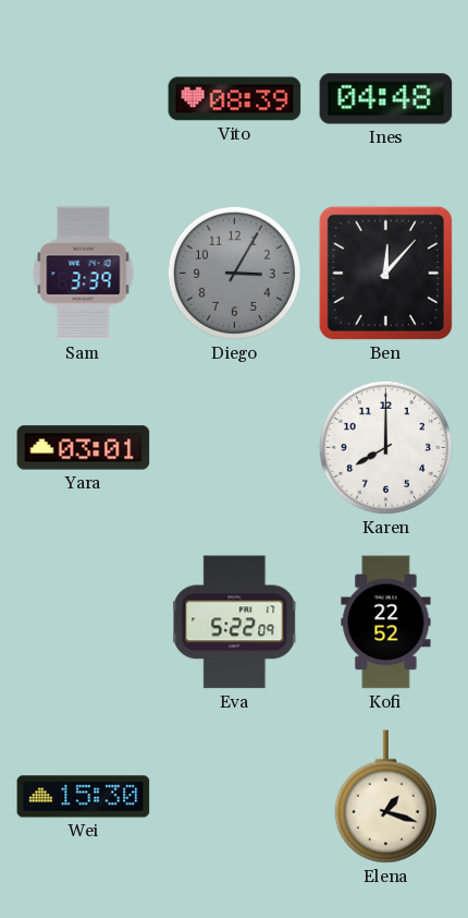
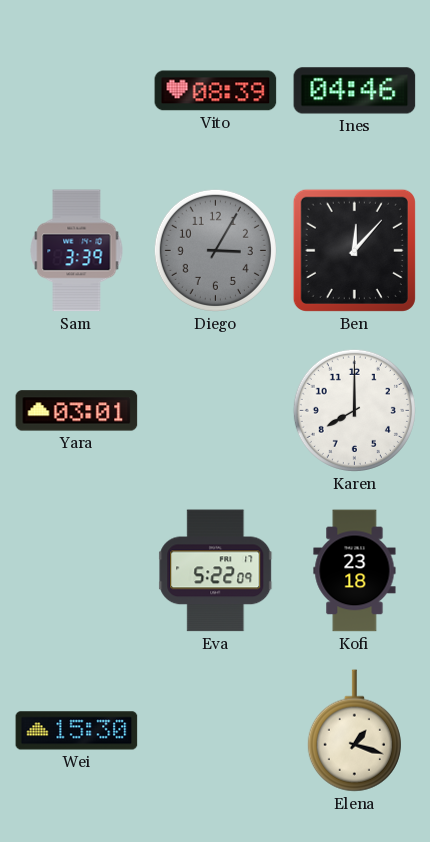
Ines: 04:48 -> 04:46
Kofi: 22:52 -> 23:18
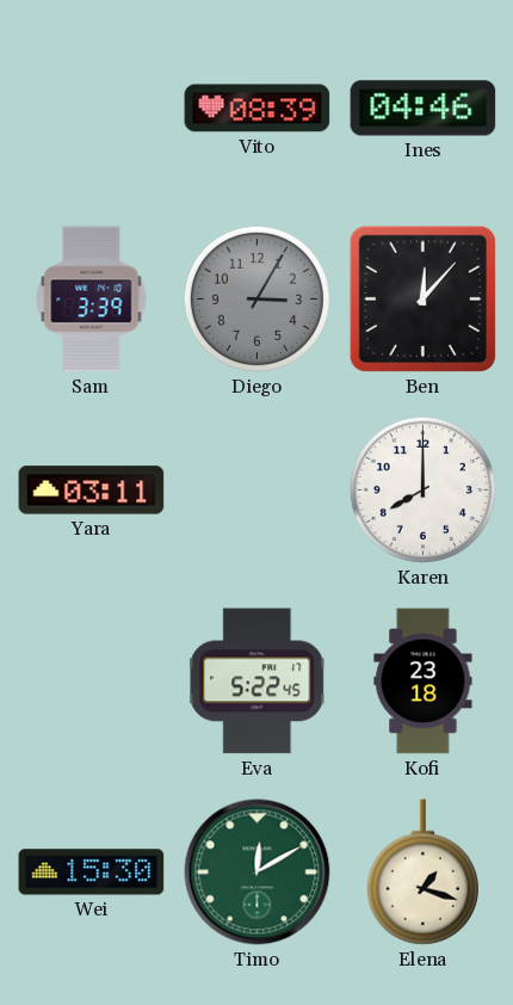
Yara: 03:01 -> 03:11
Eva: 5:22:09 -> 5:22:45
Timo: none -> 12:10
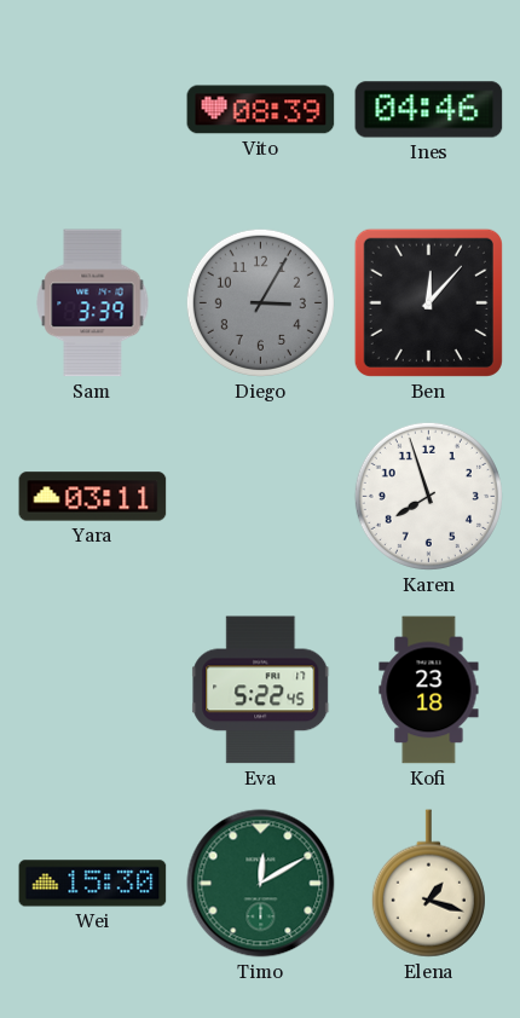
Karen: 8:00 -> 7:57
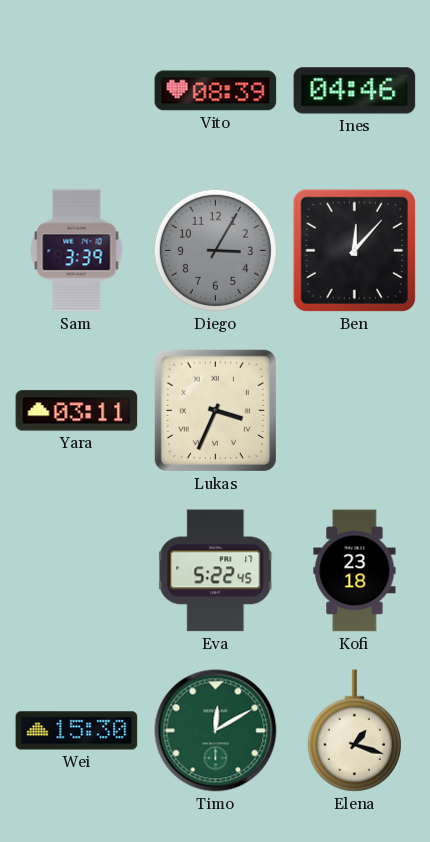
Lukas: none -> 3:34
Karen: 7:57 -> none
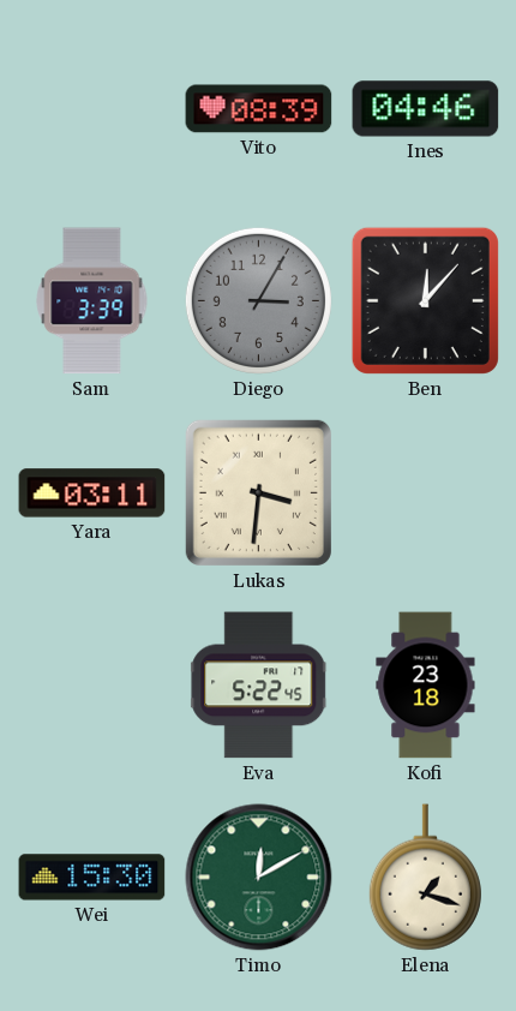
Lukas: 3:34 -> 3:31
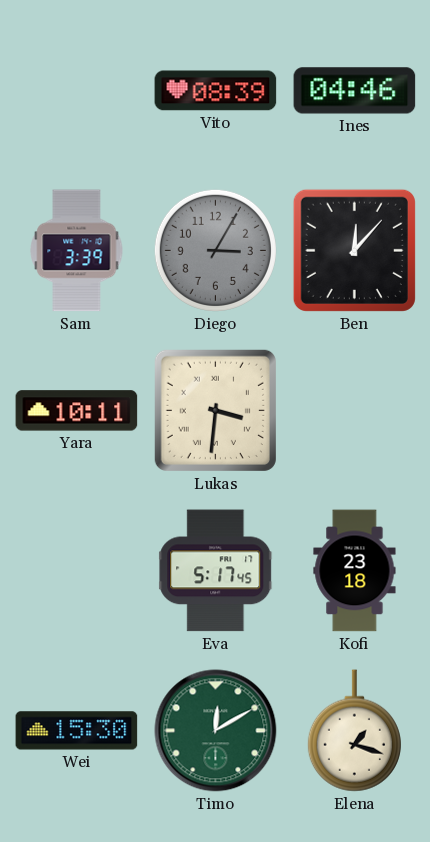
Yara: 03:11 -> 10:11
Eva: 5:22 -> 5:17
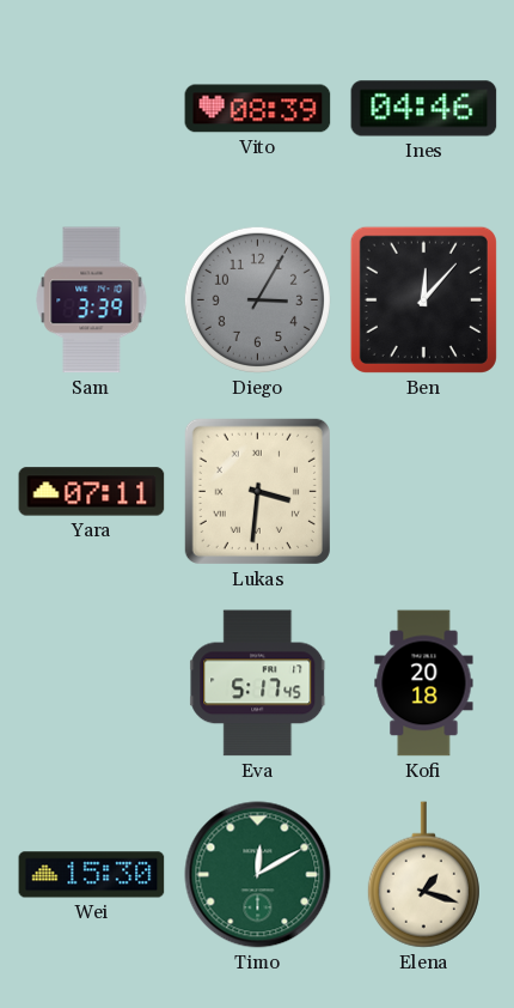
Yara: 10:11 -> 07:11
Kofi: 23:18 -> 20:18
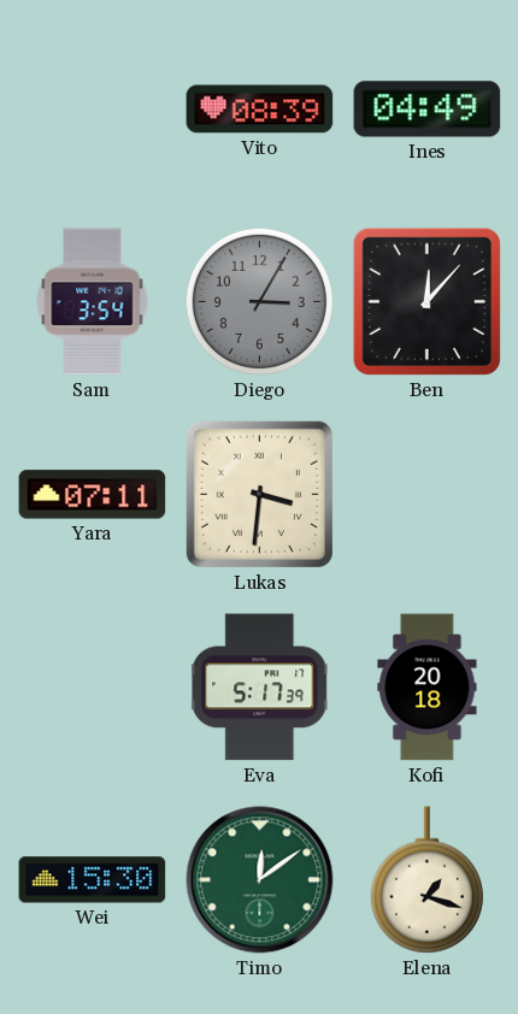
Ines: 04:46 -> 04:49
Sam: 3:39 -> 3:54
Eva: 5:17:45 -> 5:17:39
Timo: 12:10 -> 12:09
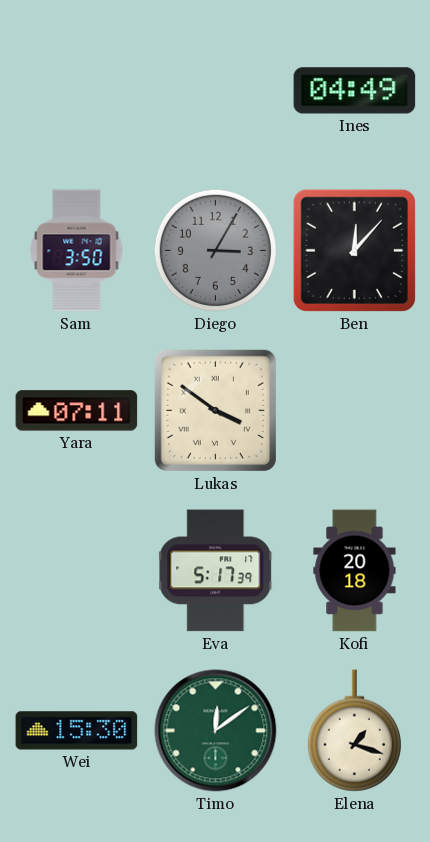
Vito: 08:39 -> none
Sam: 3:54 -> 3:50
Lukas: 3:31 -> 3:51
